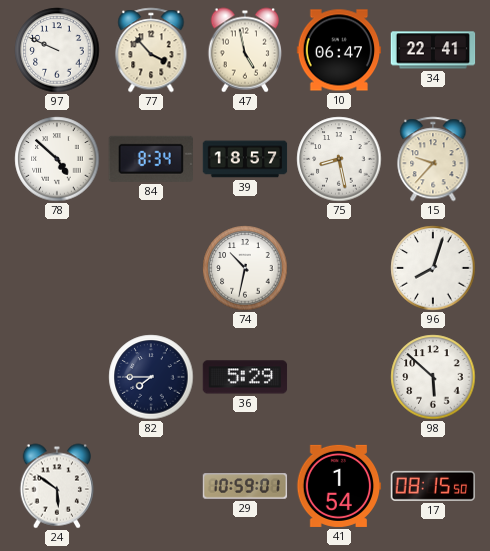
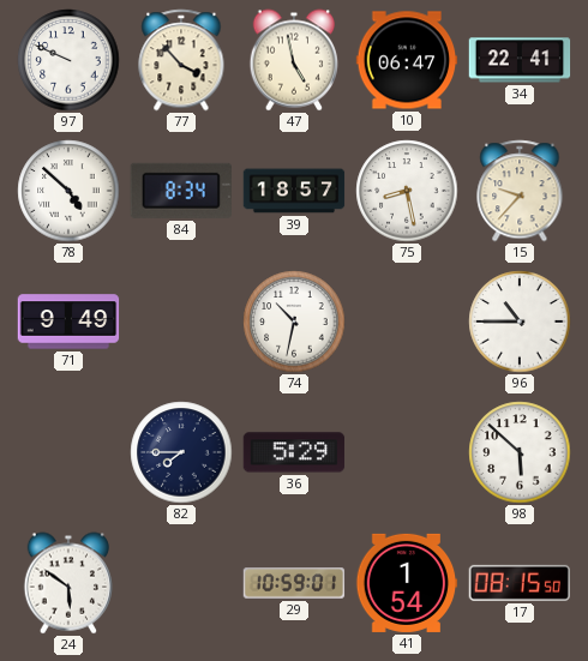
71: none -> 9:49
96: 8:03 -> 10:45
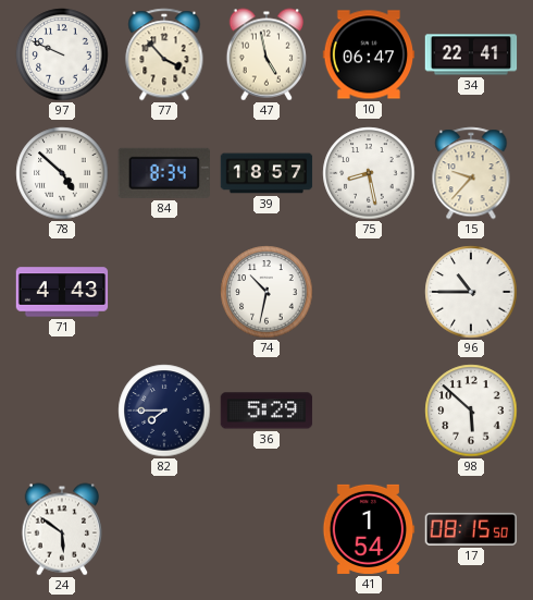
71: 9:49 -> 4:43
29: 10:59 -> none
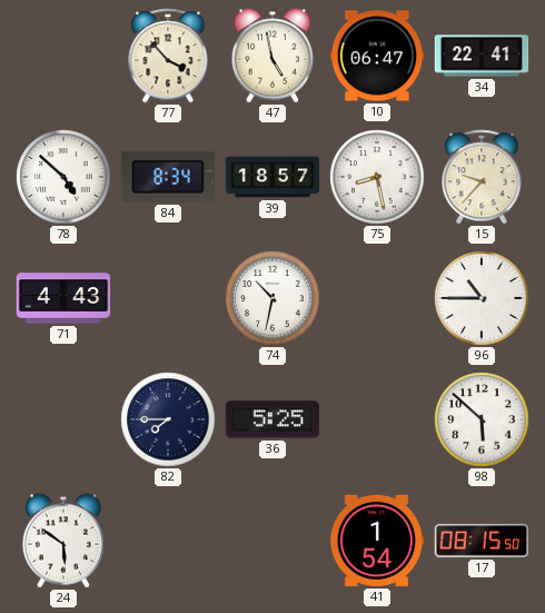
97: 9:49 -> none
36: 5:29 -> 5:25
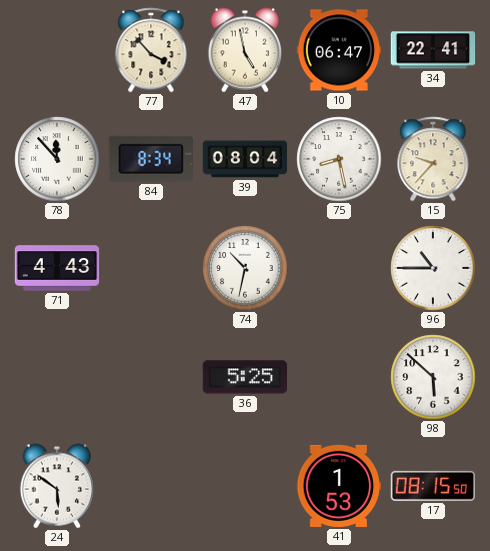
78: 4:52 -> 11:53
39: 18:57 -> 08:04
82: 7:45 -> none
41: 1:54 -> 1:53
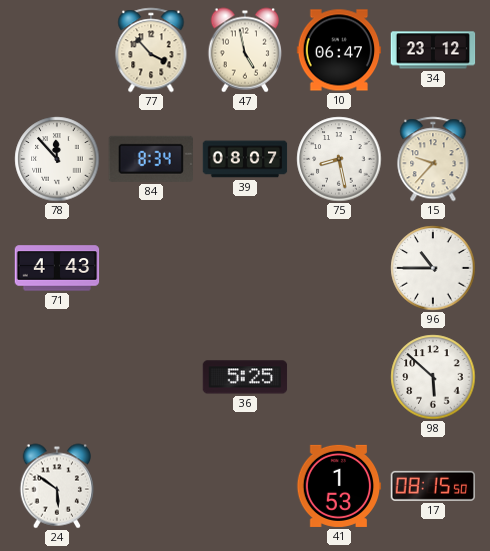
34: 22:41 -> 23:12
39: 08:04 -> 08:07
74: 10:32 -> none
